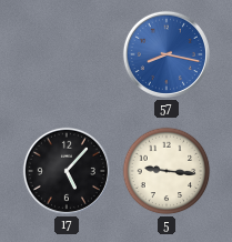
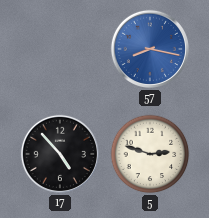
17: 5:07 -> 4:53
5: 9:16 -> 2:48
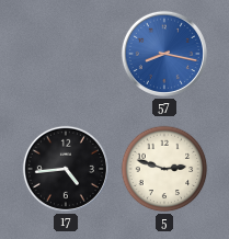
17: 4:53 -> 4:44
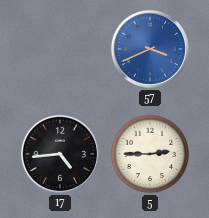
57: 8:17 -> 3:41
5: 2:48 -> 2:45
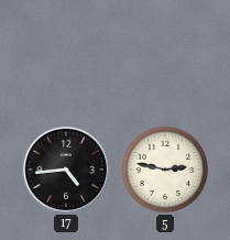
57: 3:41 -> none
5: 2:45 -> 2:47
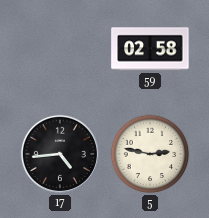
59: none -> 02:58
